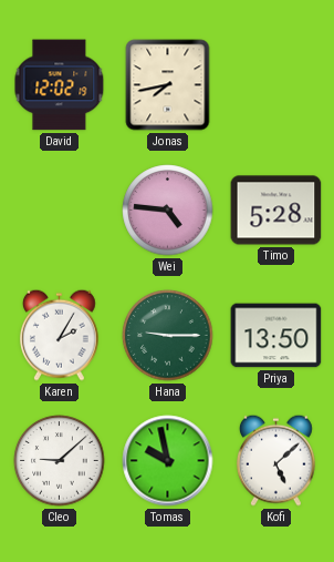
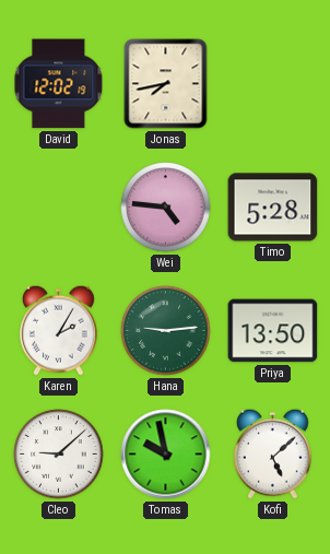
Hana: 9:15 -> 9:14
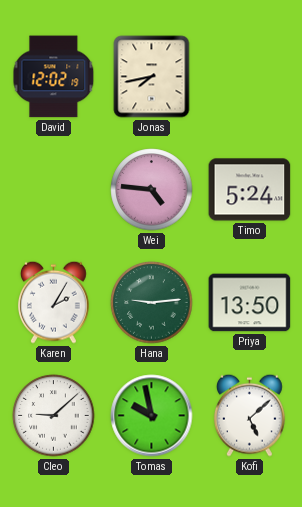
Timo: 5:28 -> 5:24
